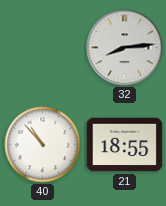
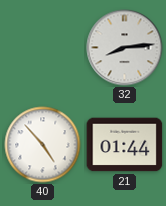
40: 10:53 -> 4:53
21: 18:55 -> 01:44
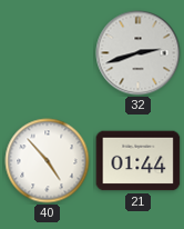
32: 8:14 -> 2:42
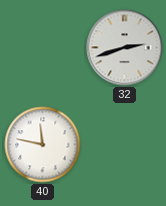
40: 4:53 -> 11:47
21: 01:44 -> none
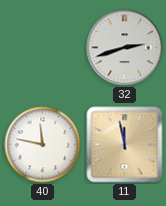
11: none -> 11:58
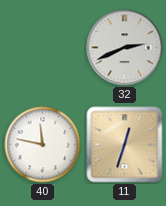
32: 2:42 -> 2:41
11: 11:58 -> 12:33
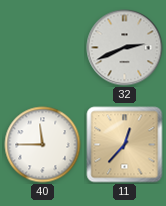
40: 11:47 -> 11:45
11: 12:33 -> 12:37
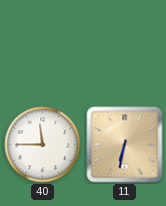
32: 2:41 -> none
11: 12:37 -> 6:32
